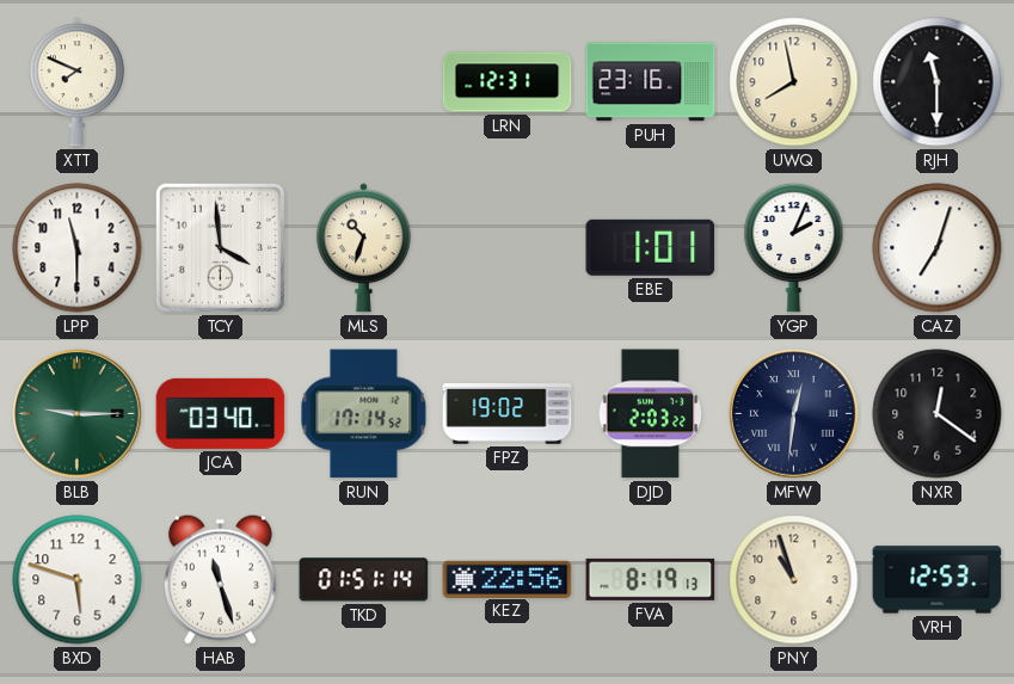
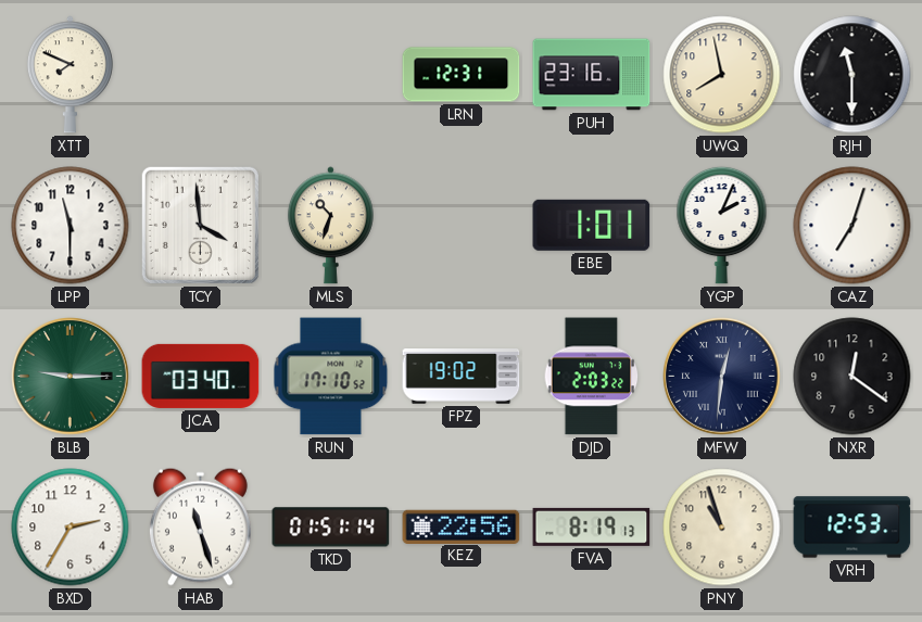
RUN: 17:14 -> 17:10
BXD: 5:48 -> 2:35
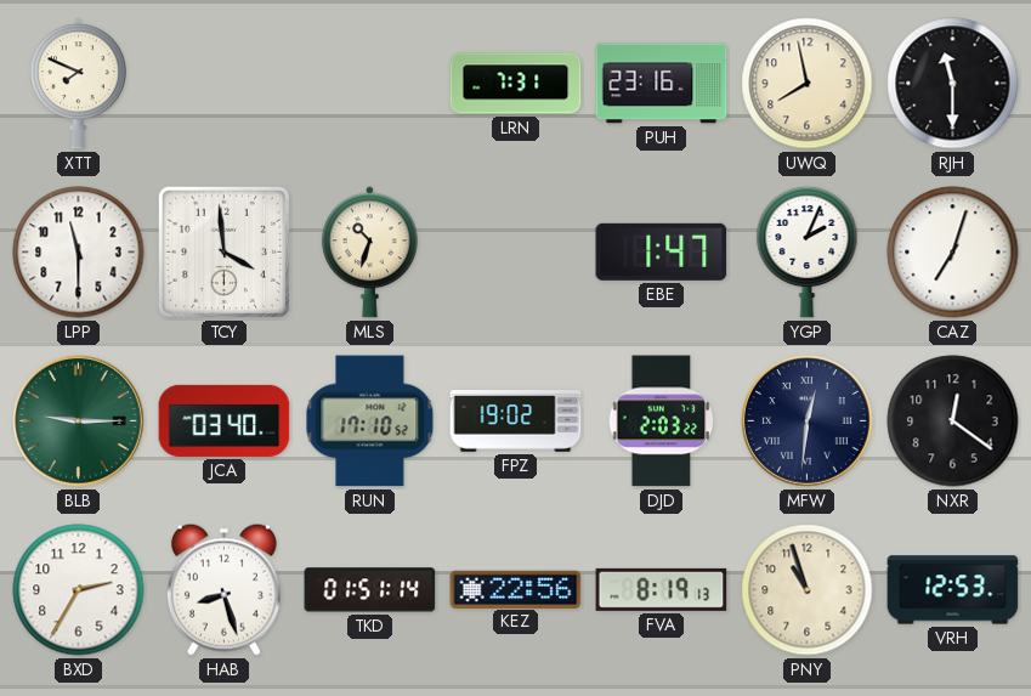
LRN: 12:31 -> 7:31
EBE: 1:01 -> 1:47
HAB: 11:27 -> 8:27
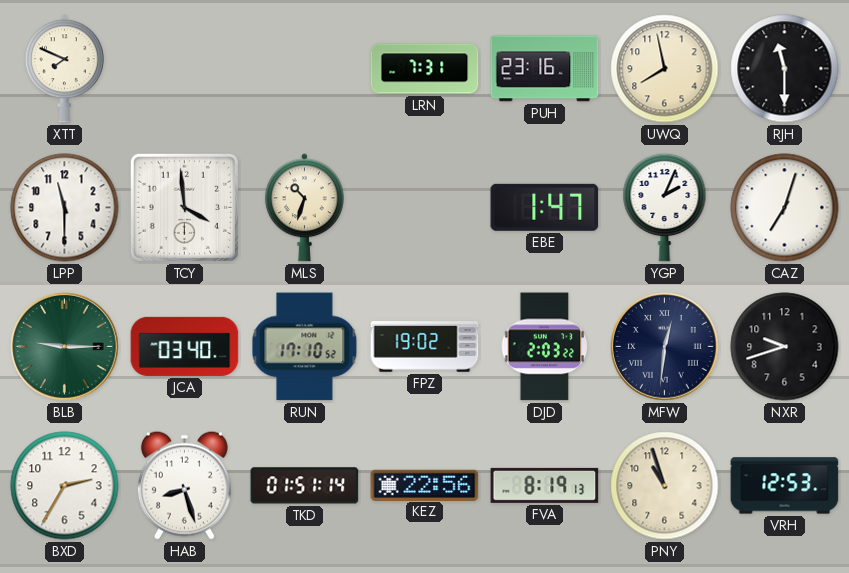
NXR: 12:21 -> 9:42
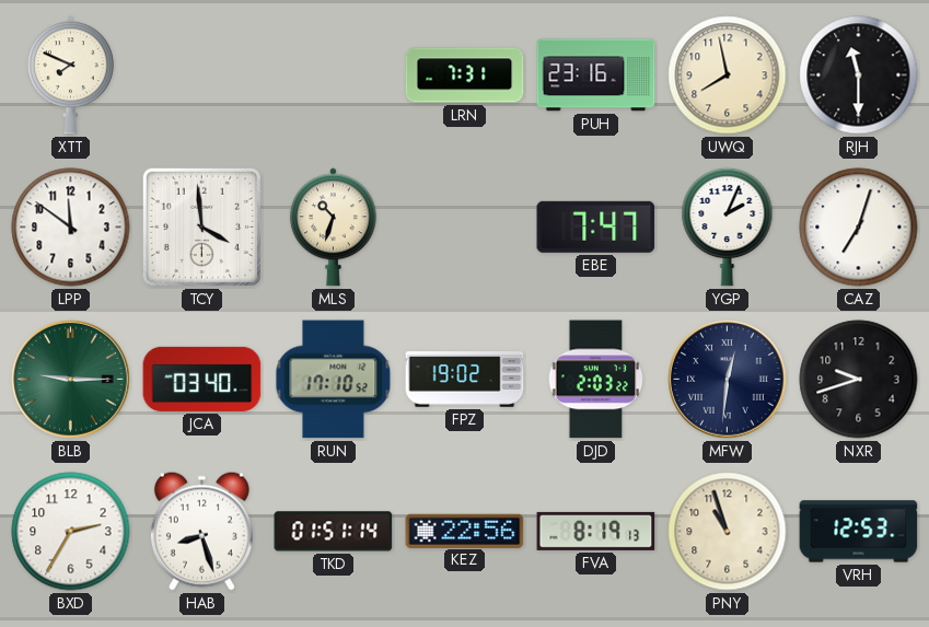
LPP: 11:30 -> 11:51
EBE: 1:47 -> 7:47
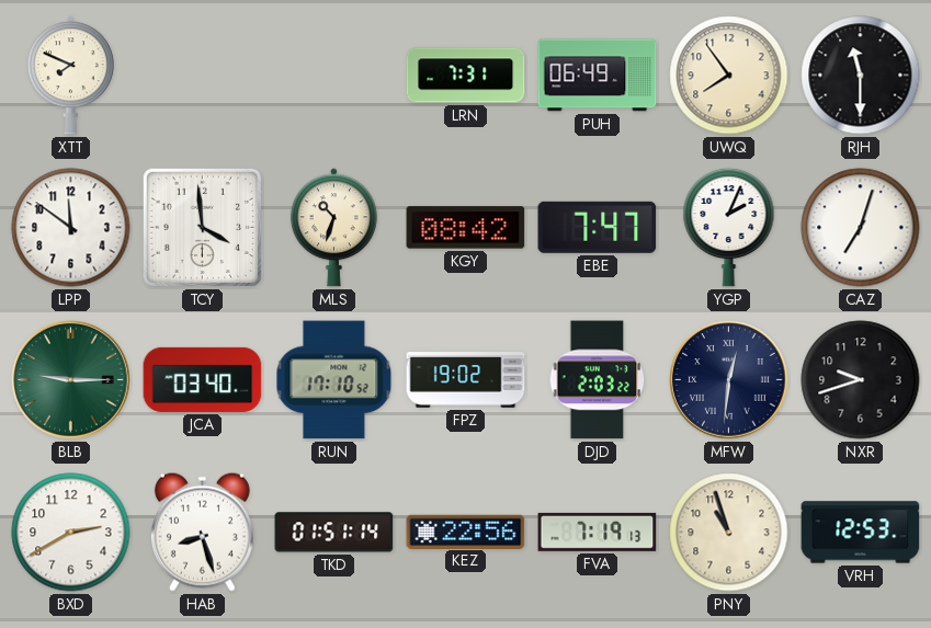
PUH: 23:16 -> 06:49
UWQ: 7:58 -> 7:54
KGY: none -> 08:42
BXD: 2:35 -> 2:40
FVA: 8:19 -> 7:19
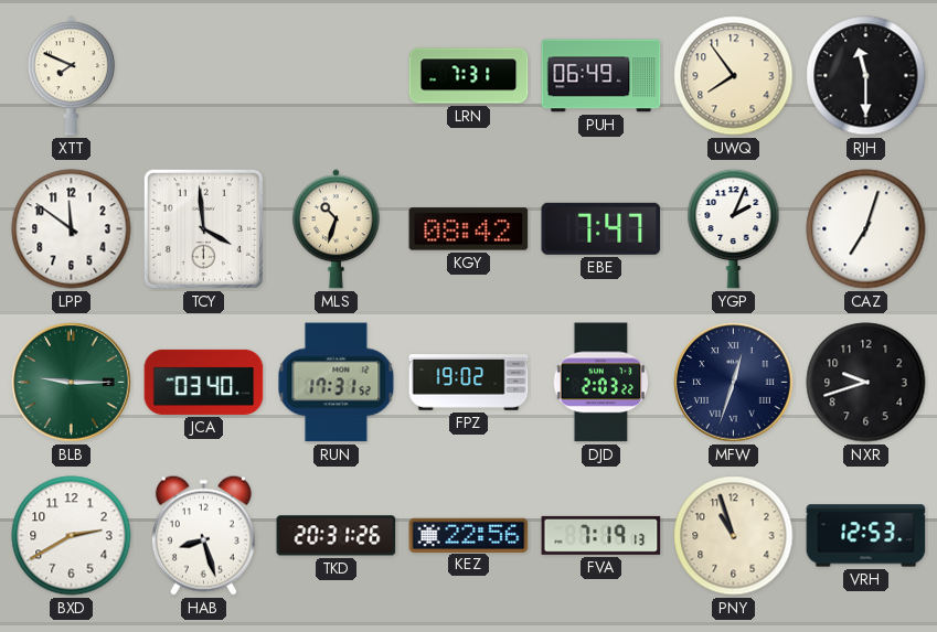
RUN: 17:10 -> 17:31
MFW: 12:31 -> 12:33
TKD: 01:51 -> 20:31
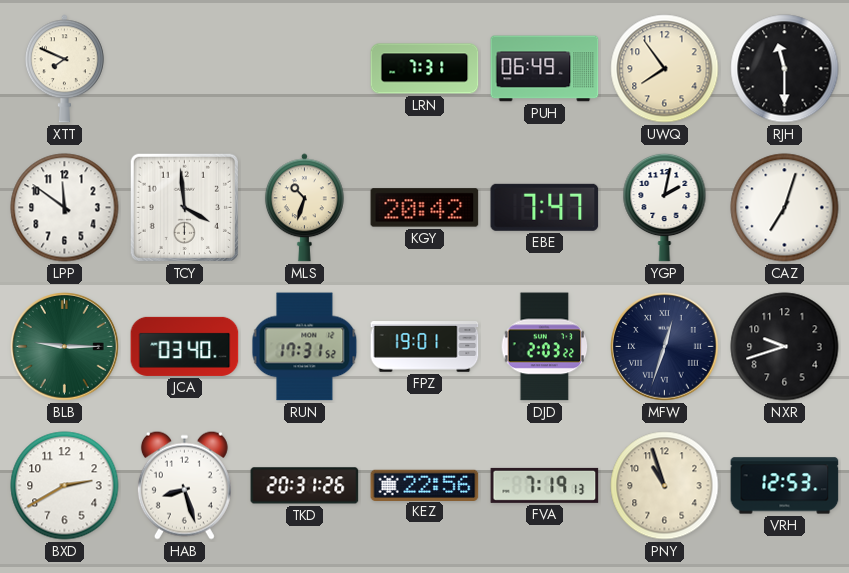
KGY: 08:42 -> 20:42
YGP: 2:04 -> 2:02
FPZ: 19:02 -> 19:01
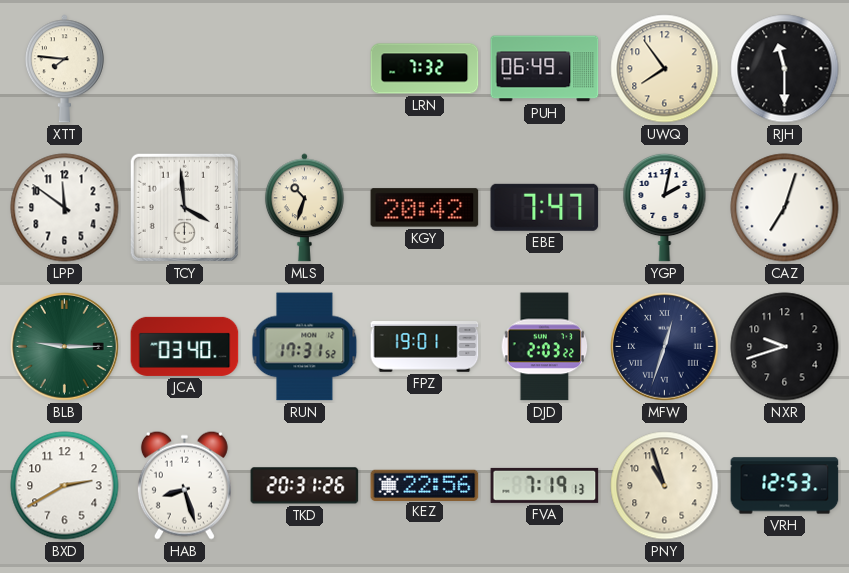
XTT: 7:49 -> 7:46
LRN: 7:31 -> 7:32
